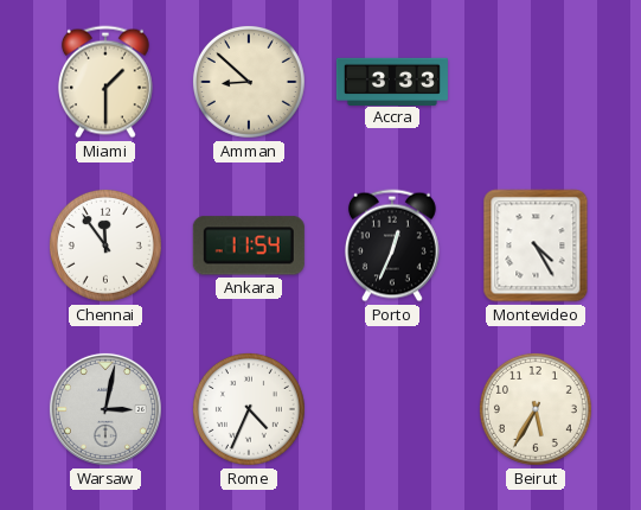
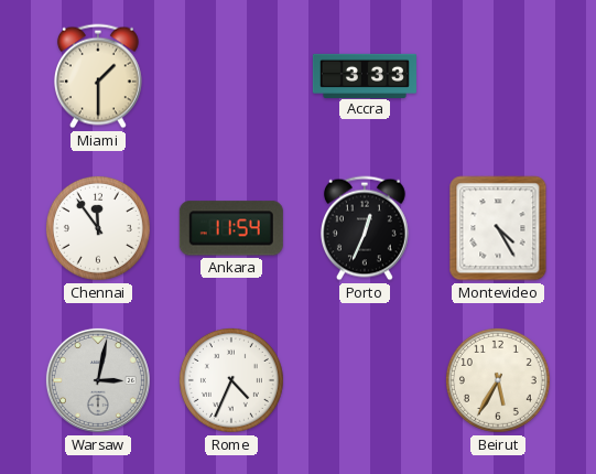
Amman: 8:52 -> none
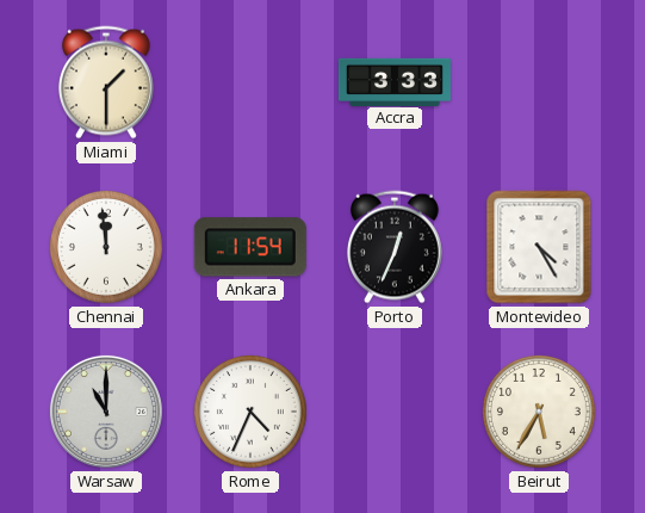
Chennai: 11:54 -> 11:59
Warsaw: 3:02 -> 11:00
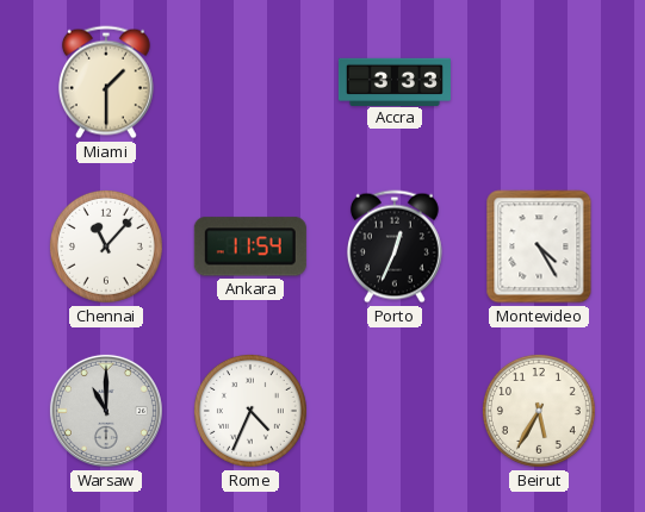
Chennai: 11:59 -> 11:07
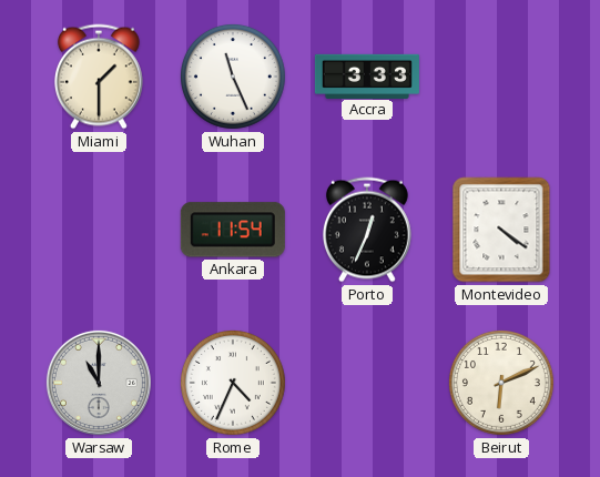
Wuhan: none -> 11:26
Chennai: 11:07 -> none
Montevideo: 4:25 -> 4:21
Beirut: 5:35 -> 6:11
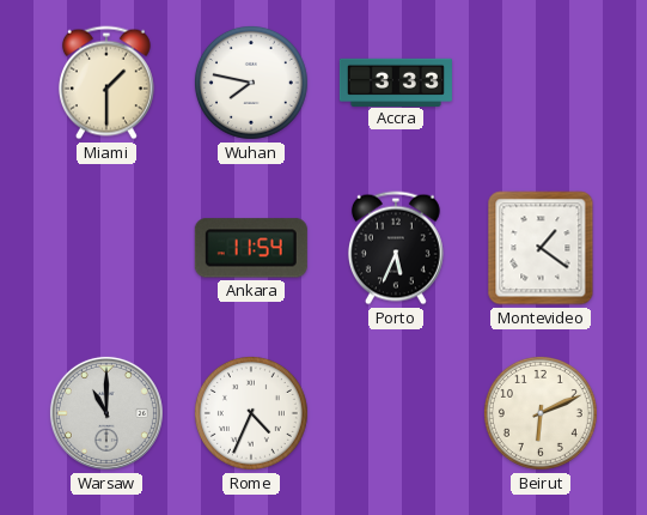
Wuhan: 11:26 -> 7:47
Porto: 12:34 -> 5:34
Montevideo: 4:21 -> 1:21
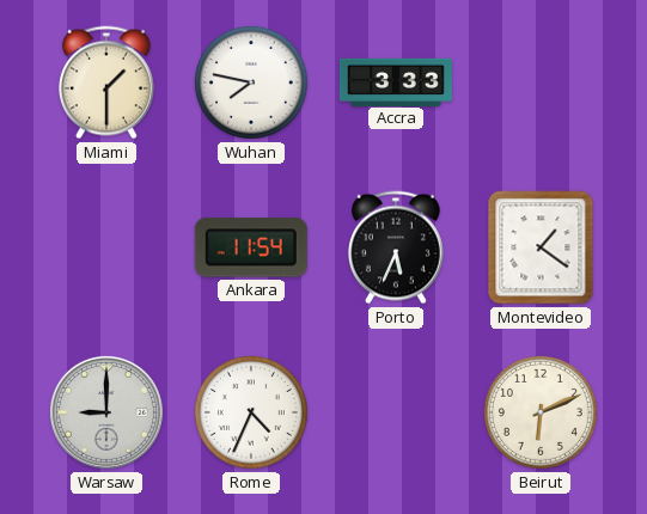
Warsaw: 11:00 -> 9:00
